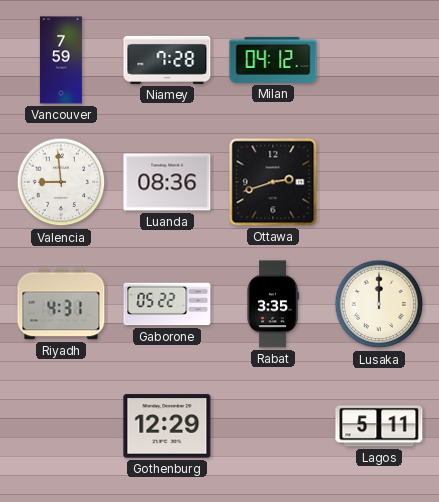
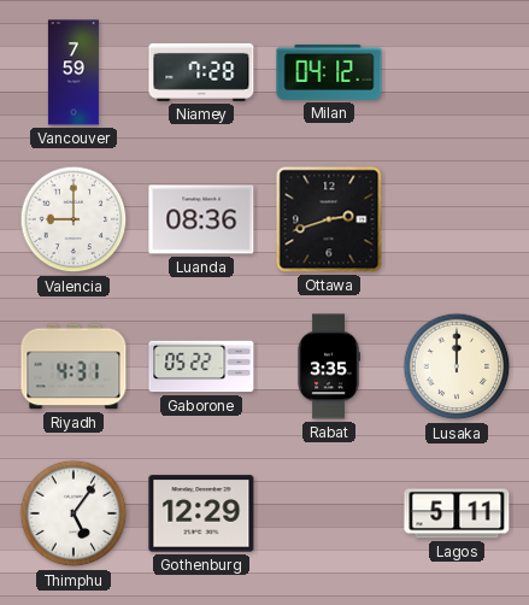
Valencia: 8:59 -> 9:00
Thimphu: none -> 5:06
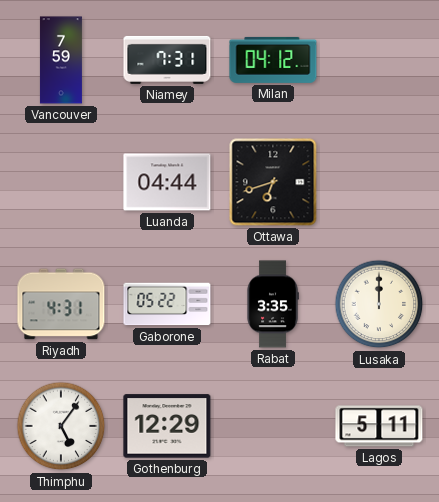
Niamey: 7:28 -> 7:31
Valencia: 9:00 -> none
Luanda: 08:36 -> 04:44
Ottawa: 2:42 -> 6:42
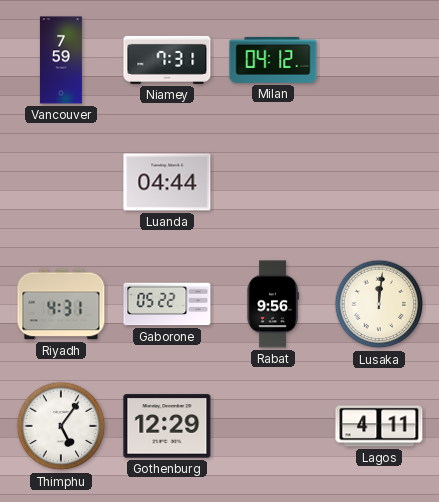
Ottawa: 6:42 -> none
Rabat: 3:35 -> 9:56
Lusaka: 12:00 -> 12:01
Lagos: 5:11 -> 4:11
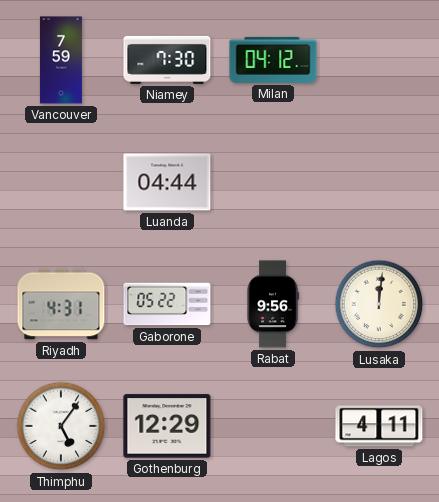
Niamey: 7:31 -> 7:30
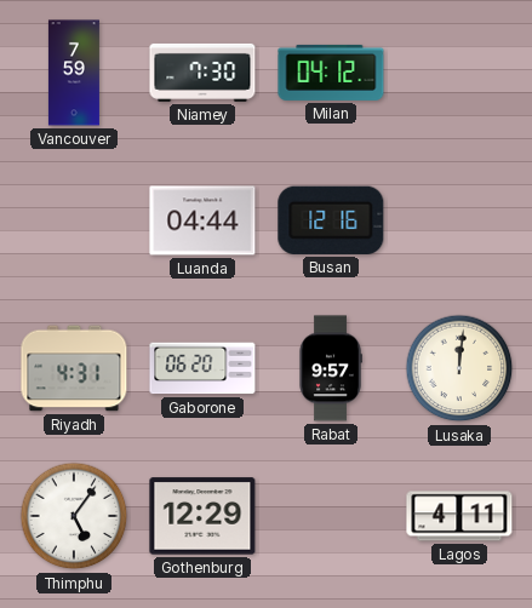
Busan: none -> 12:16
Gaborone: 05:22 -> 06:20
Rabat: 9:56 -> 9:57
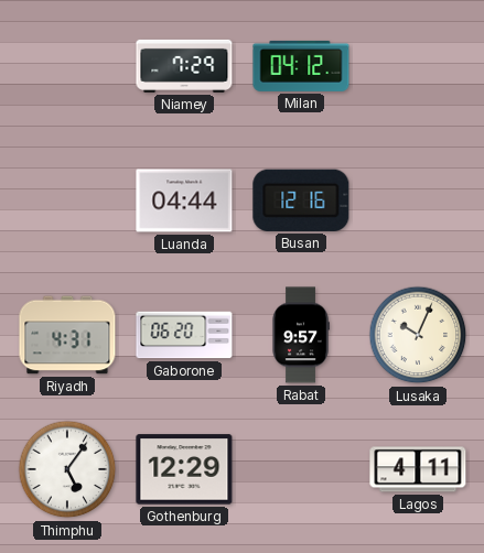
Vancouver: 7:59 -> none
Niamey: 7:30 -> 7:29
Lusaka: 12:01 -> 10:04
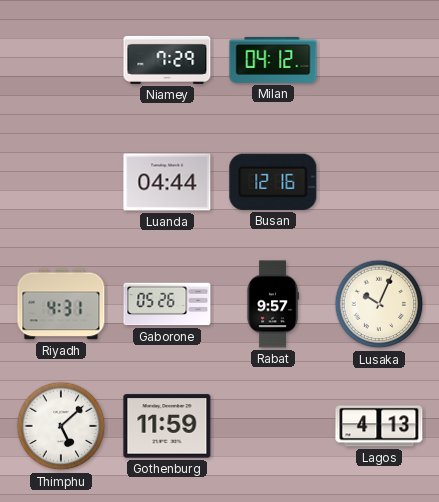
Gaborone: 06:20 -> 05:26
Thimphu: 5:06 -> 5:08
Gothenburg: 12:29 -> 11:59
Lagos: 4:11 -> 4:13
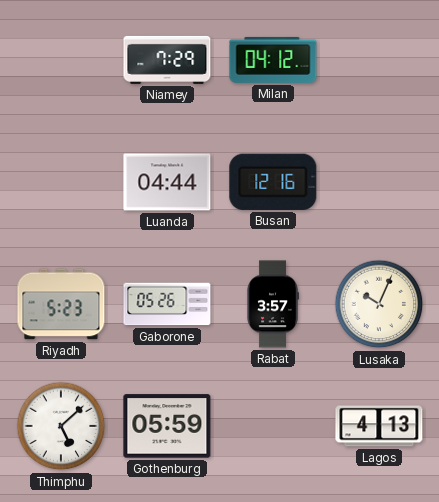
Riyadh: 4:31 -> 5:23
Rabat: 9:57 -> 3:57
Gothenburg: 11:59 -> 05:59
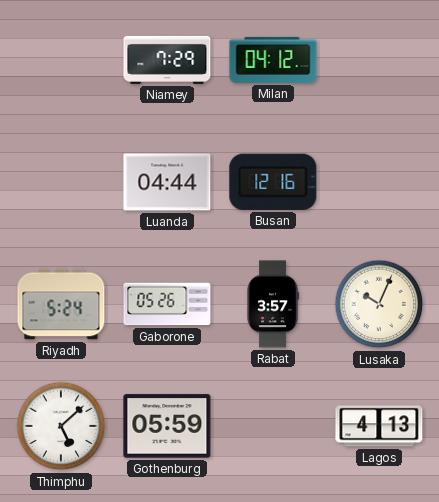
Riyadh: 5:23 -> 5:24
